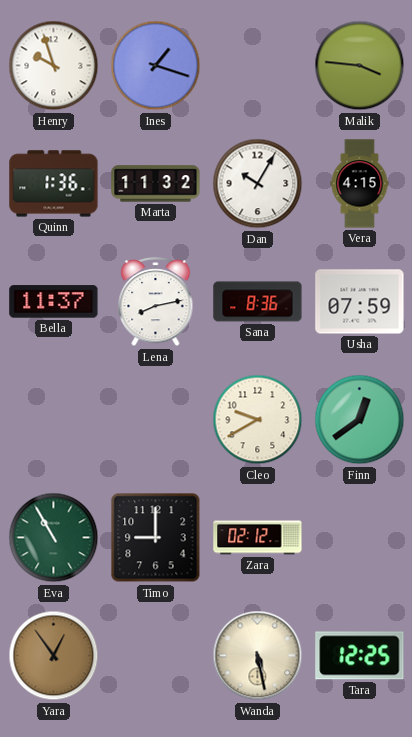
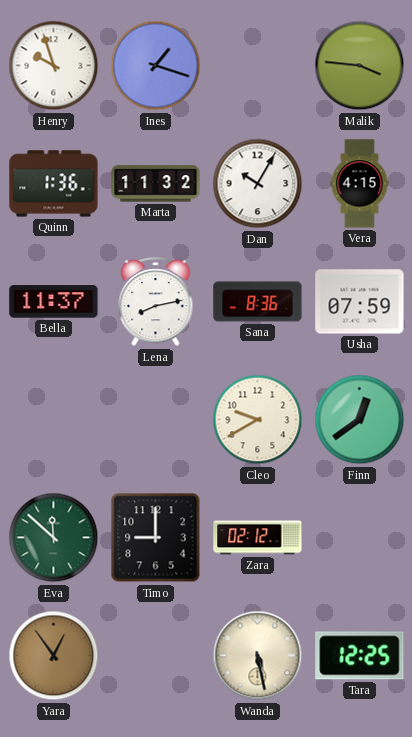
Eva: 10:55 -> 11:52
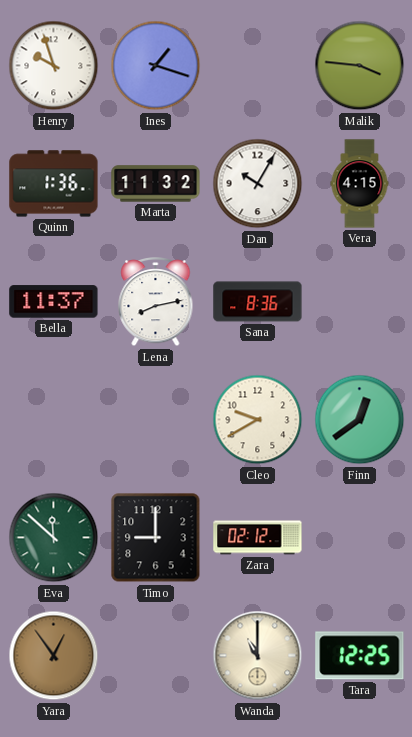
Usha: 07:59 -> none
Wanda: 5:28 -> 11:00
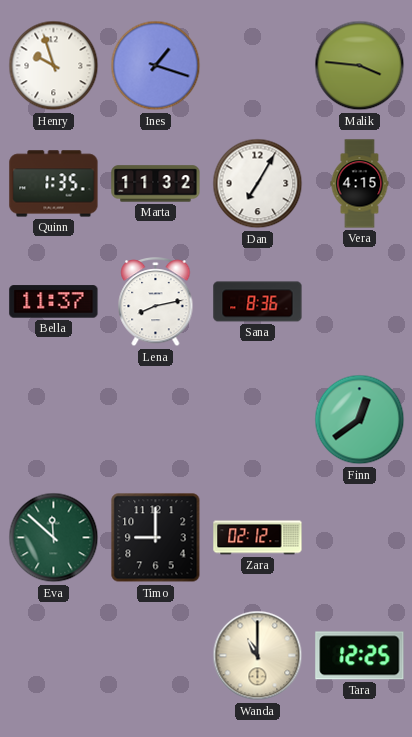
Quinn: 1:36 -> 1:35
Dan: 10:05 -> 7:05
Cleo: 9:40 -> none
Yara: 12:54 -> none
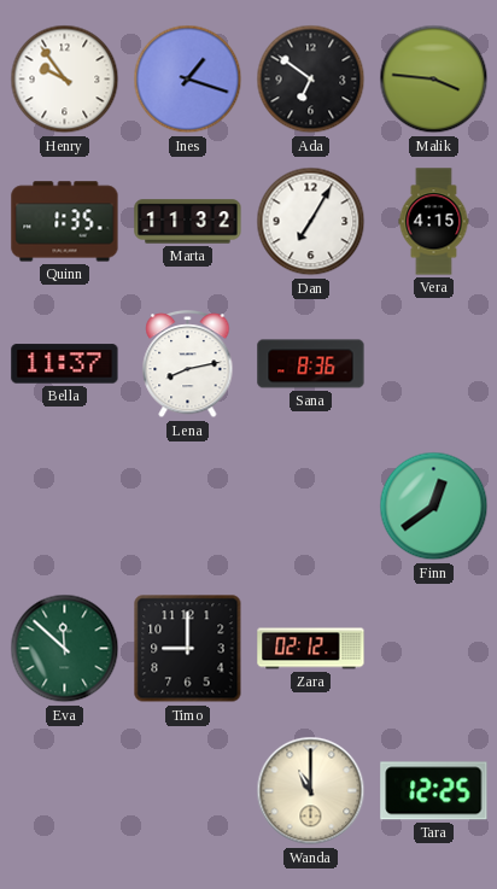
Henry: 9:57 -> 9:54
Ada: none -> 6:51
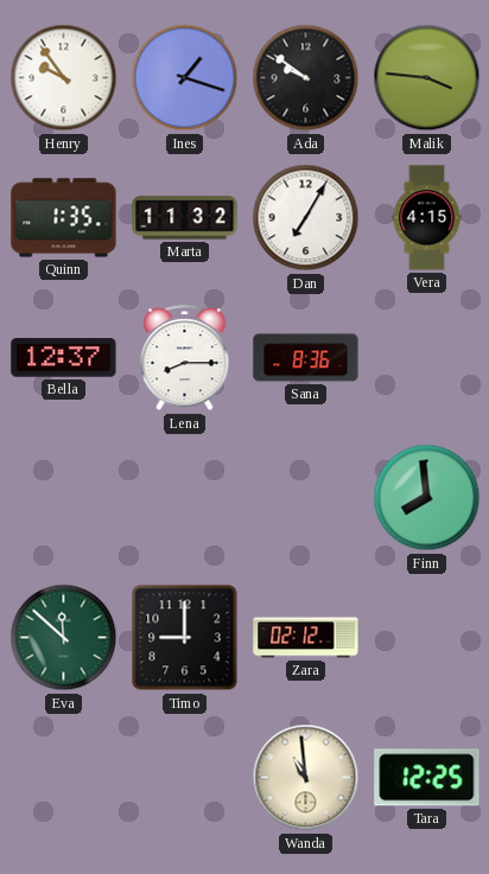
Ada: 6:51 -> 9:51
Bella: 11:37 -> 12:37
Lena: 8:13 -> 8:15
Finn: 12:39 -> 7:59
Wanda: 11:00 -> 10:59
